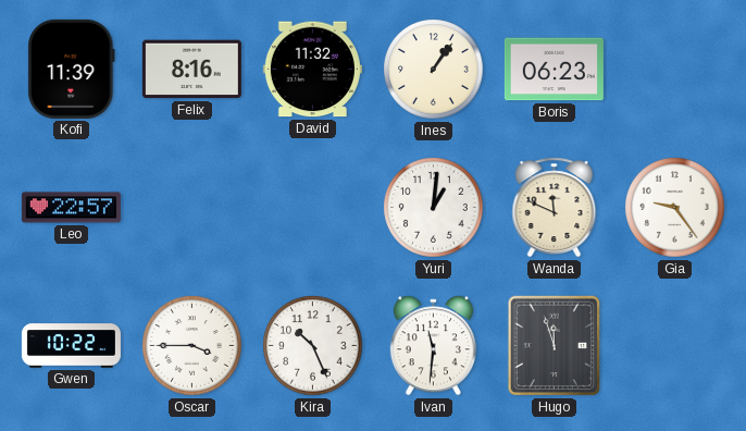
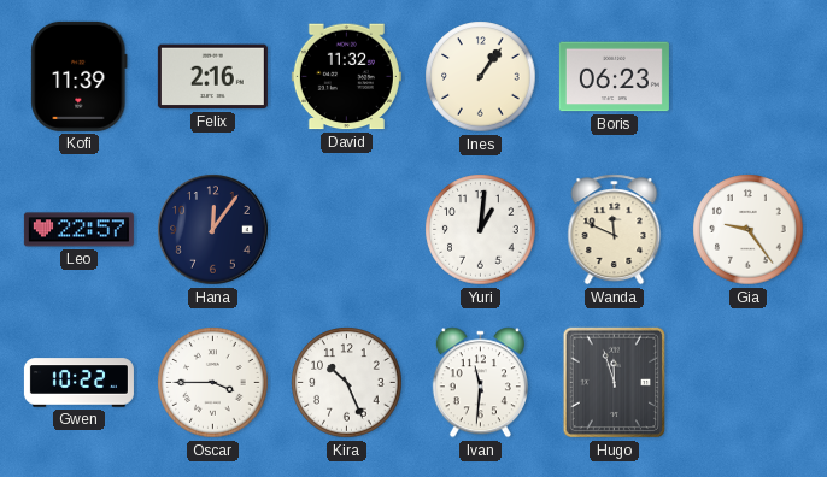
Felix: 8:16 -> 2:16
Hana: none -> 12:06
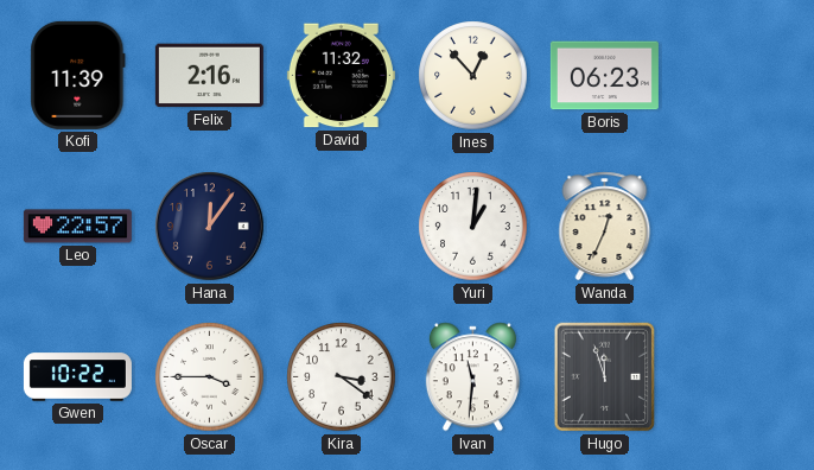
Ines: 1:06 -> 12:53
Wanda: 11:49 -> 12:34
Gia: 9:24 -> none
Kira: 10:26 -> 3:21
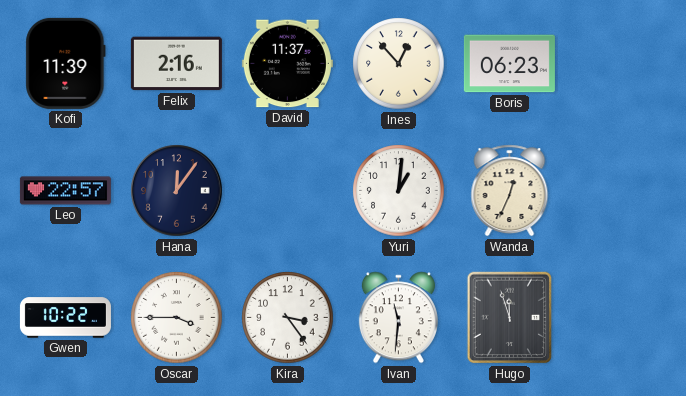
David: 11:32 -> 11:37
Kira: 3:21 -> 3:24
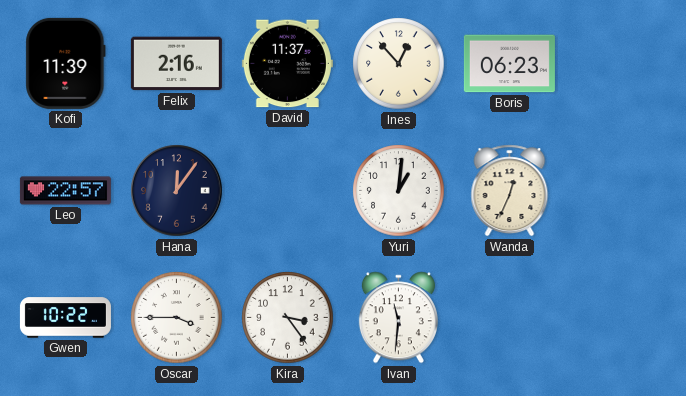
Hugo: 11:57 -> none
